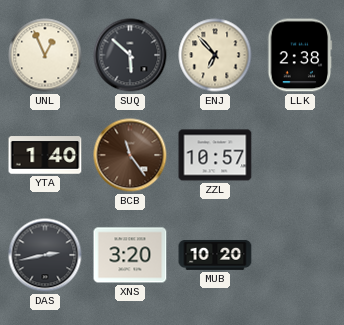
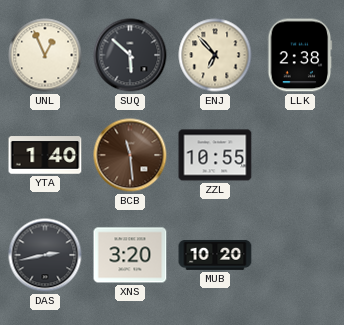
BCB: 11:24 -> 11:29
ZZL: 10:57 -> 10:55
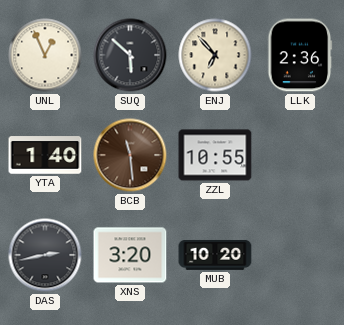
LLK: 2:38 -> 2:36
